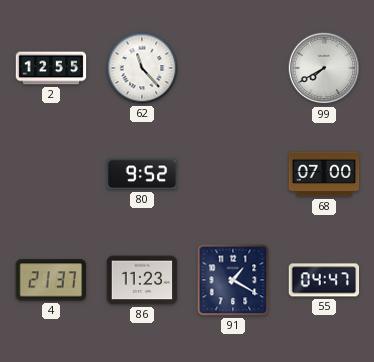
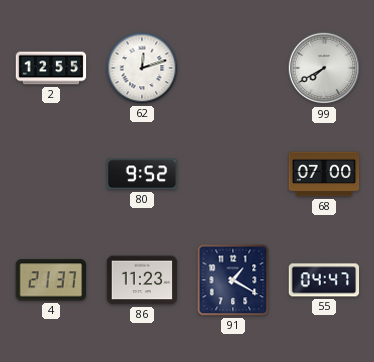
62: 11:23 -> 12:12
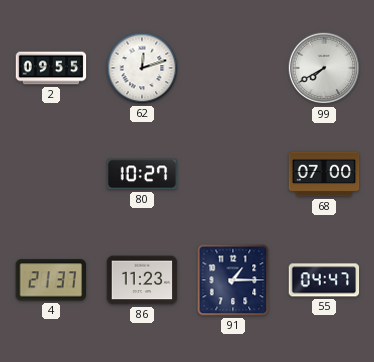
2: 12:55 -> 09:55
80: 9:52 -> 10:27
91: 1:20 -> 1:15
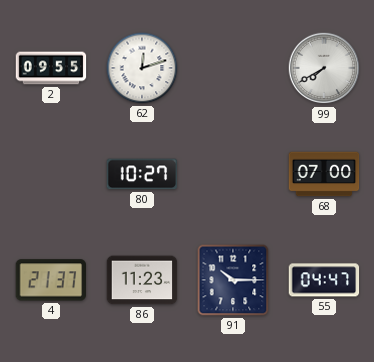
91: 1:15 -> 10:15
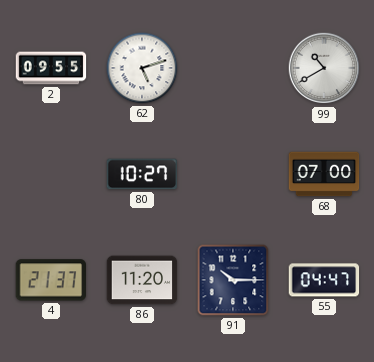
62: 12:12 -> 5:12
99: 7:40 -> 10:40
86: 11:23 -> 11:20
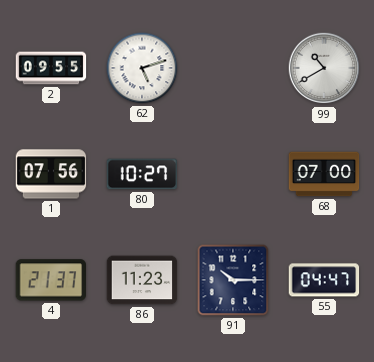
1: none -> 07:56
86: 11:20 -> 11:23
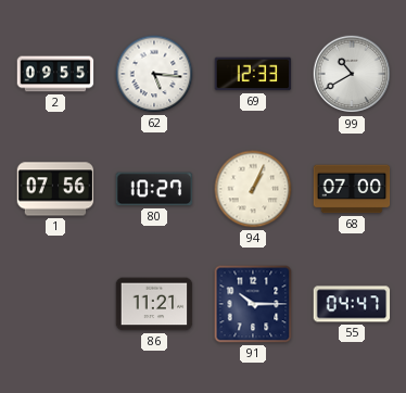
62: 5:12 -> 5:16
69: none -> 12:33
94: none -> 1:04
4: 21:37 -> none
86: 11:23 -> 11:21
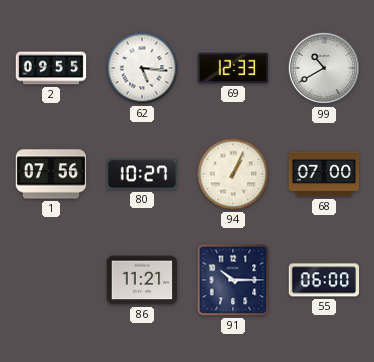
55: 04:47 -> 06:00
